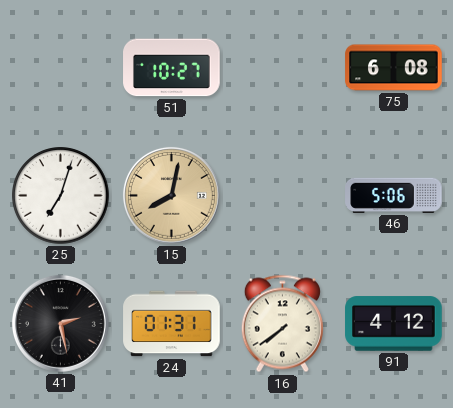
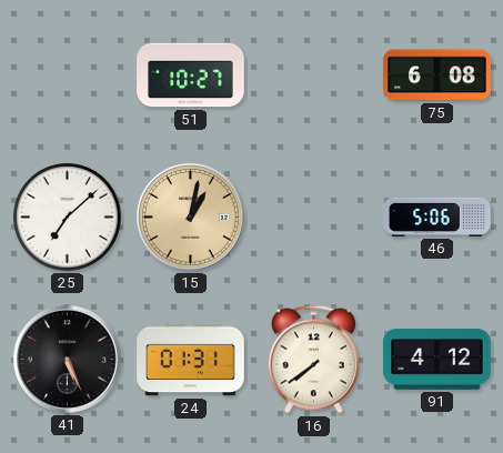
25: 7:03 -> 7:08
15: 8:02 -> 1:02
41: 2:28 -> 5:26
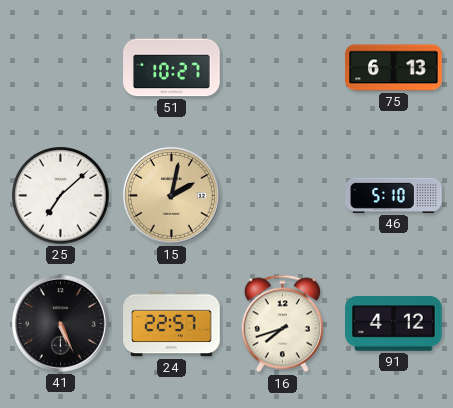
75: 6:08 -> 6:13
15: 1:02 -> 2:02
46: 5:06 -> 5:10
24: 01:31 -> 22:57
16: 7:39 -> 7:42
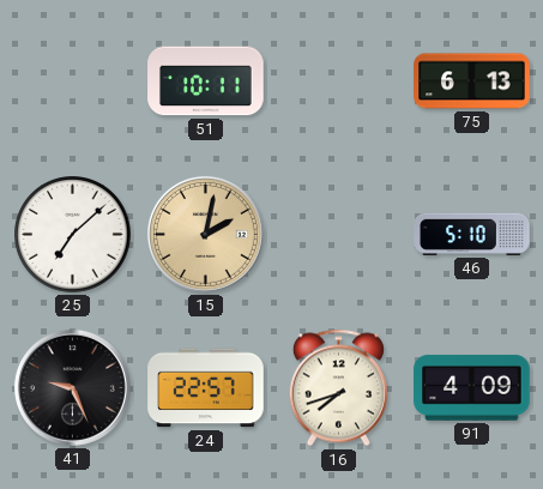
51: 10:27 -> 10:11
41: 5:26 -> 9:26
91: 4:12 -> 4:09
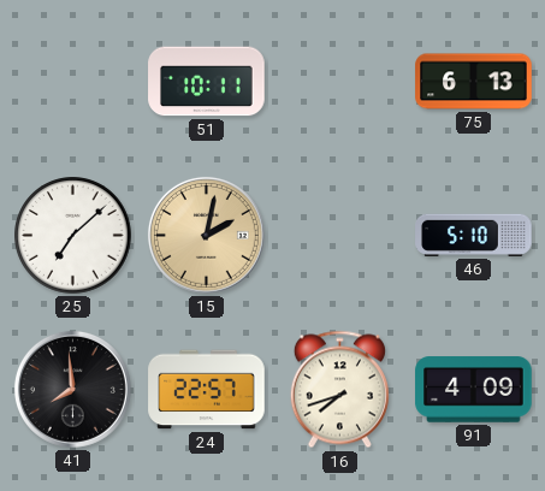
41: 9:26 -> 7:59
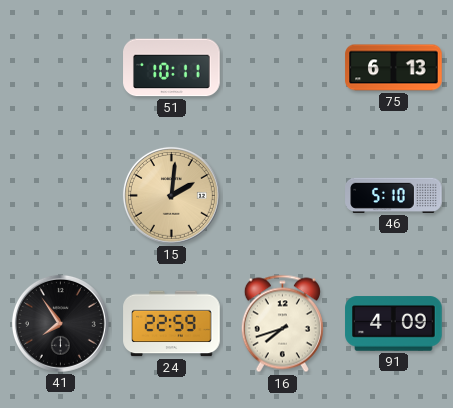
25: 7:08 -> none
15: 2:02 -> 2:01
41: 7:59 -> 7:54
24: 22:57 -> 22:59
